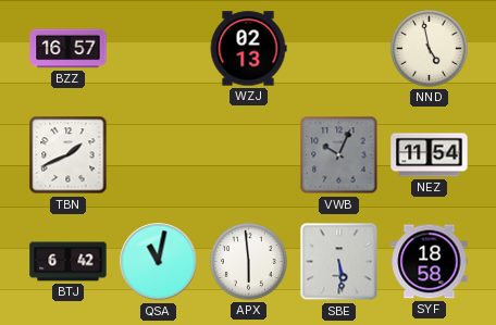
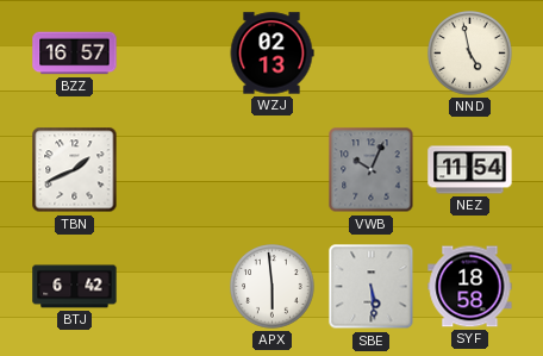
QSA: 11:02 -> none
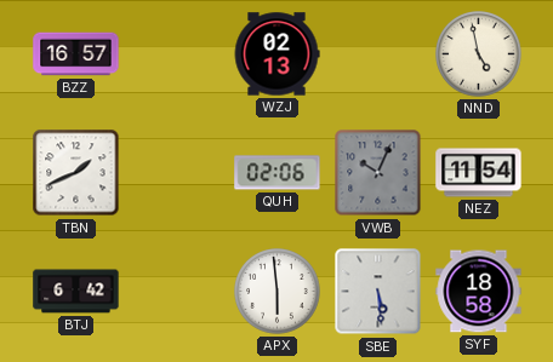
QUH: none -> 02:06
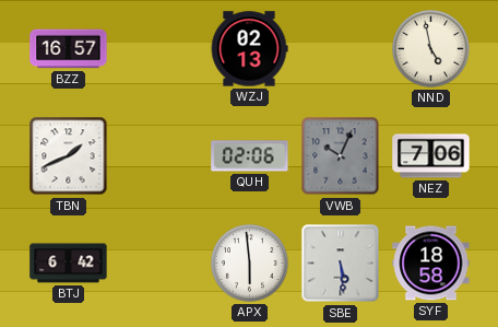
NEZ: 11:54 -> 7:06
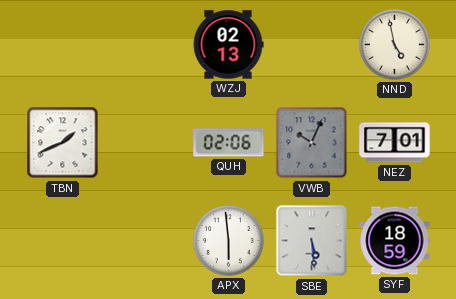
BZZ: 16:57 -> none
NEZ: 7:06 -> 7:01
BTJ: 6:42 -> none
SYF: 18:58 -> 18:59
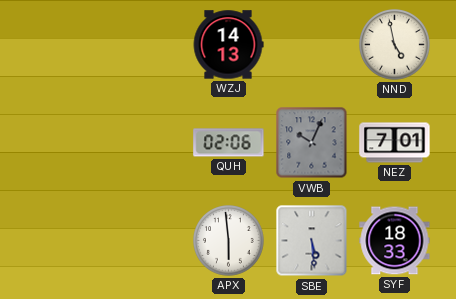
WZJ: 02:13 -> 14:13
TBN: 1:41 -> none
SYF: 18:59 -> 18:33
